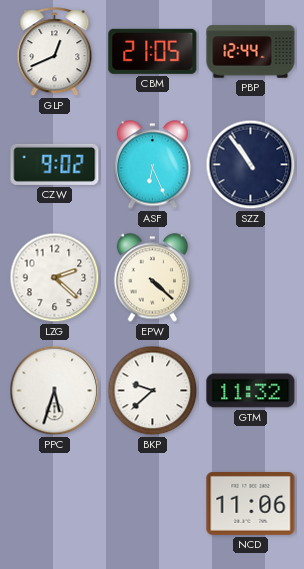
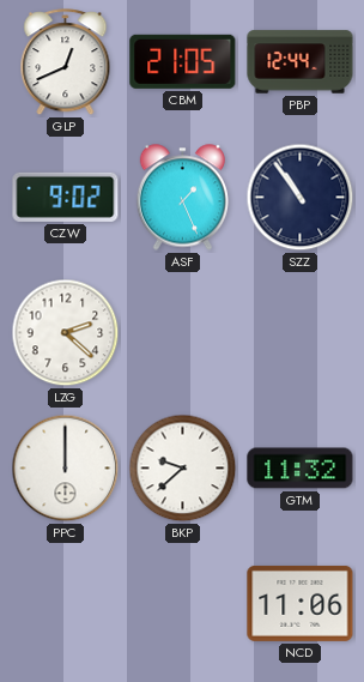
ASF: 6:26 -> 1:26
EPW: 4:22 -> none
PPC: 5:33 -> 12:00
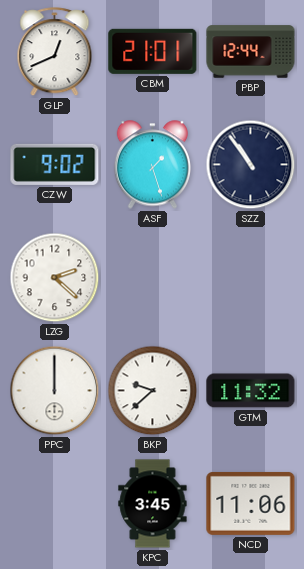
CBM: 21:05 -> 21:01
ASF: 1:26 -> 1:27
KPC: none -> 3:45
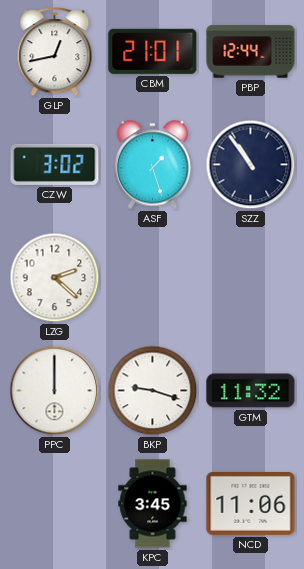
GLP: 12:41 -> 12:43
CZW: 9:02 -> 3:02
BKP: 9:38 -> 9:18
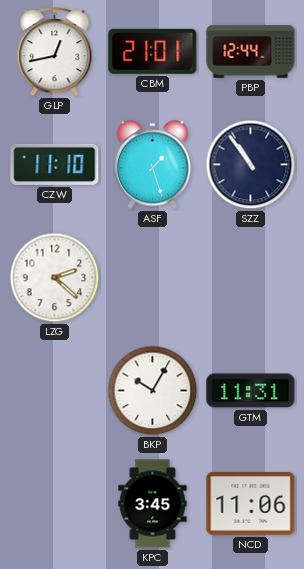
CZW: 3:02 -> 11:10
PPC: 12:00 -> none
BKP: 9:18 -> 10:05
GTM: 11:32 -> 11:31
